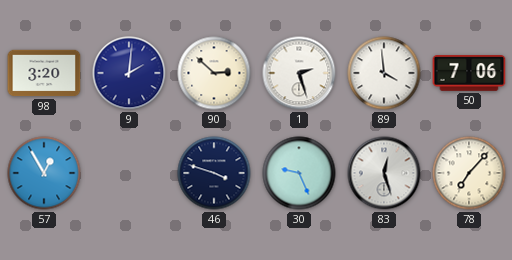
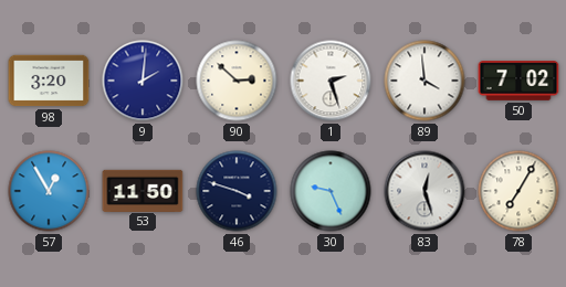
50: 7:06 -> 7:02
53: none -> 11:50
78: 7:07 -> 7:05
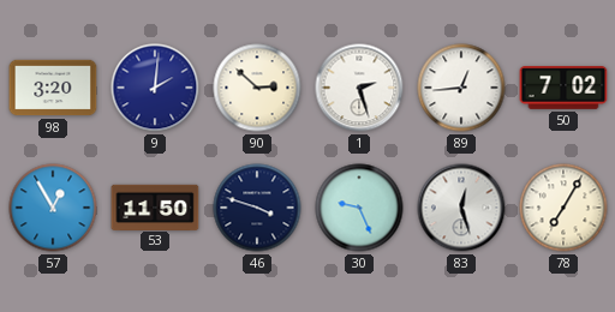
89: 3:59 -> 12:44
